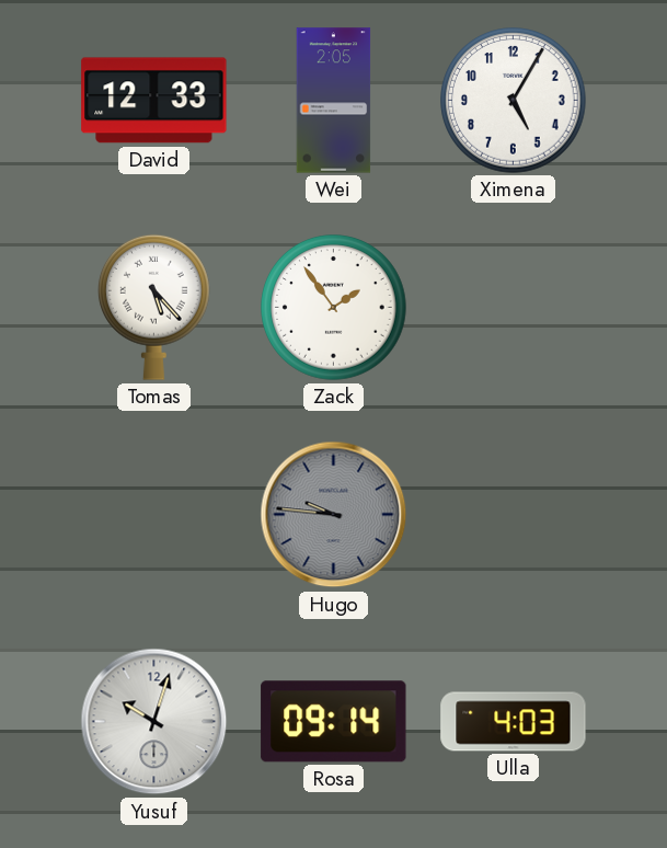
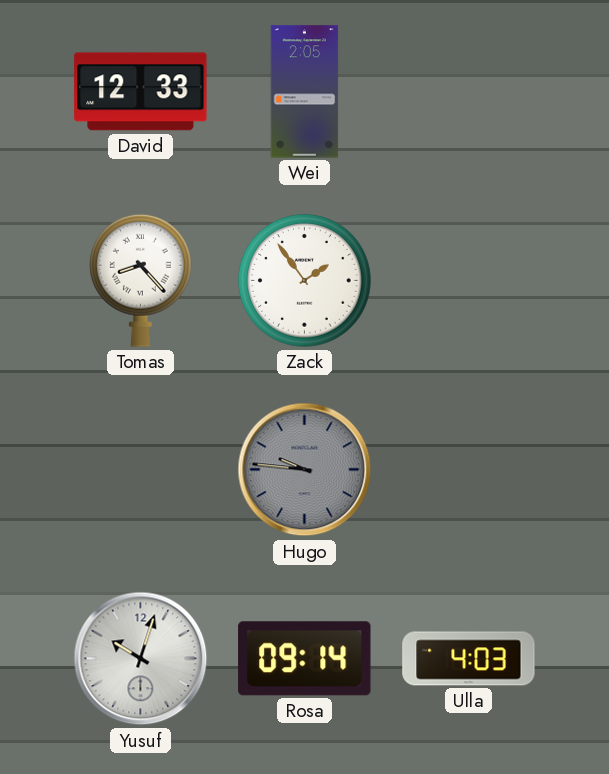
Ximena: 5:05 -> none
Tomas: 5:23 -> 8:23
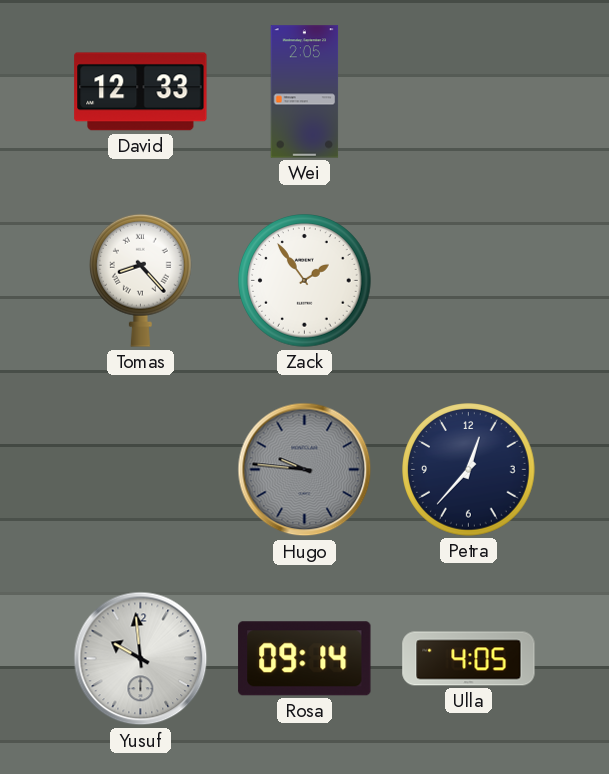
Petra: none -> 12:37
Yusuf: 10:03 -> 9:59
Ulla: 4:03 -> 4:05
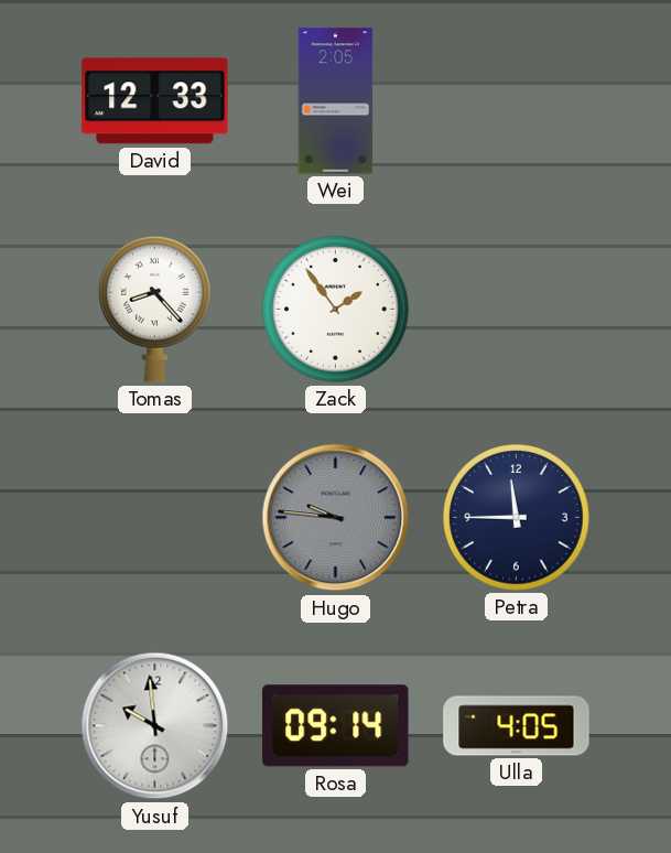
Petra: 12:37 -> 11:45
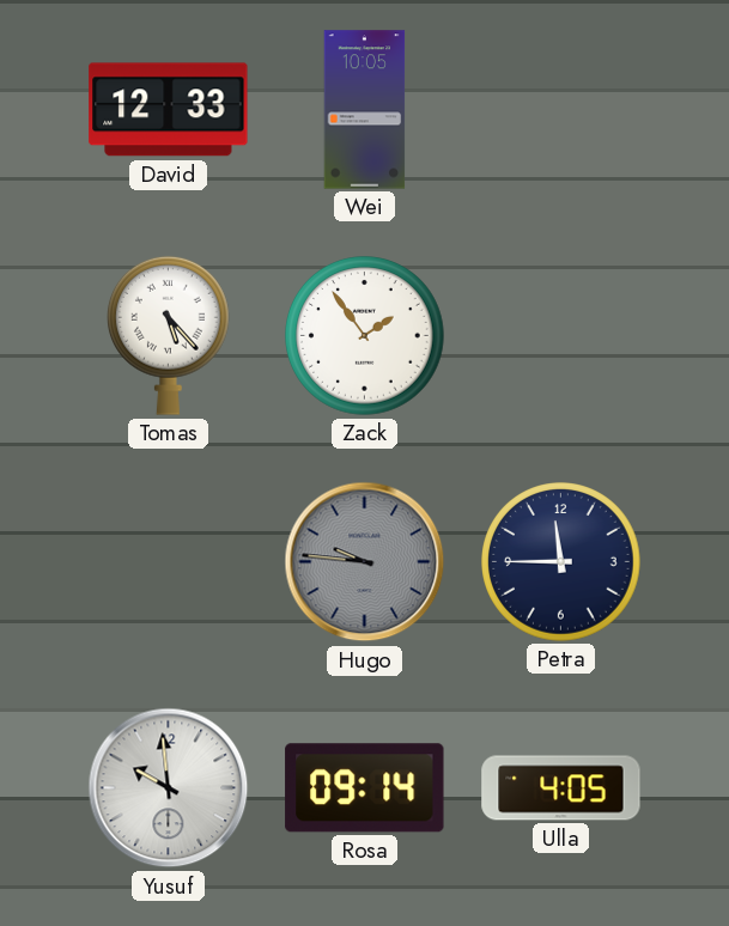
Wei: 2:05 -> 10:05
Tomas: 8:23 -> 5:23
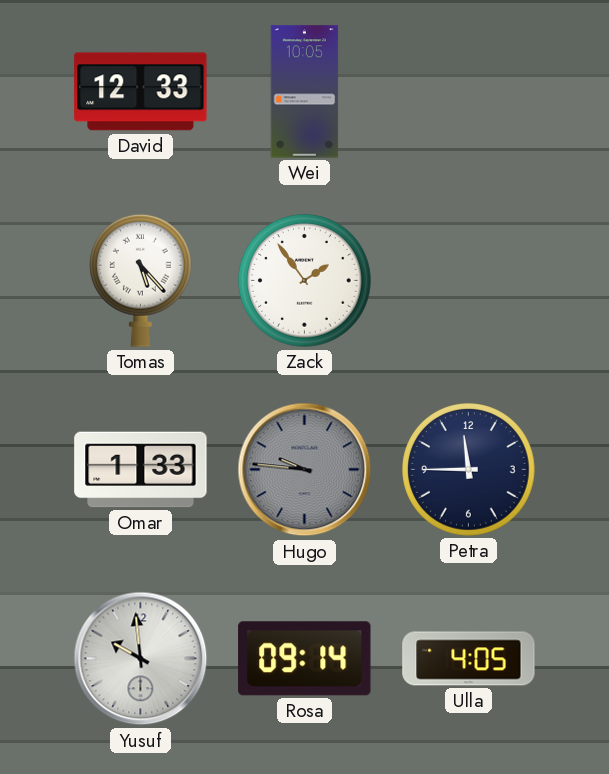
Omar: none -> 1:33
